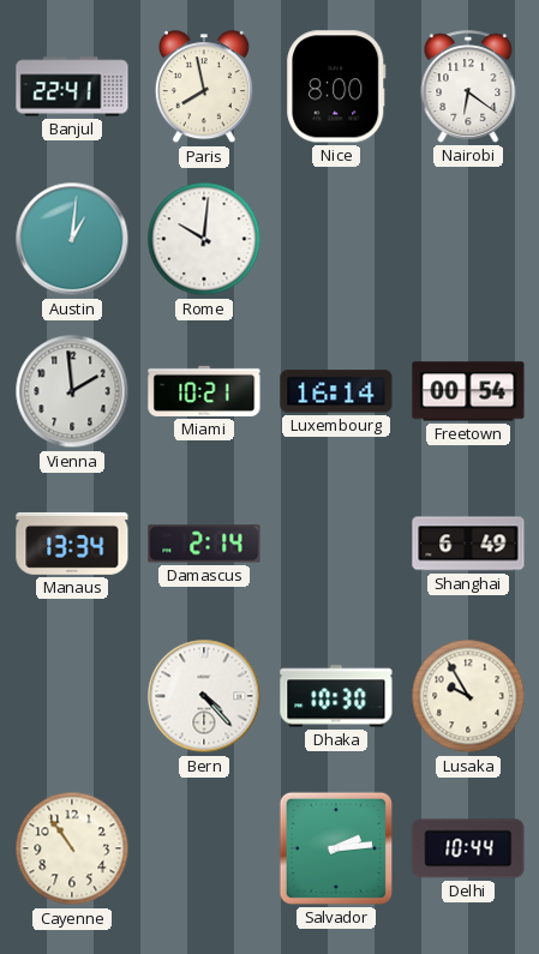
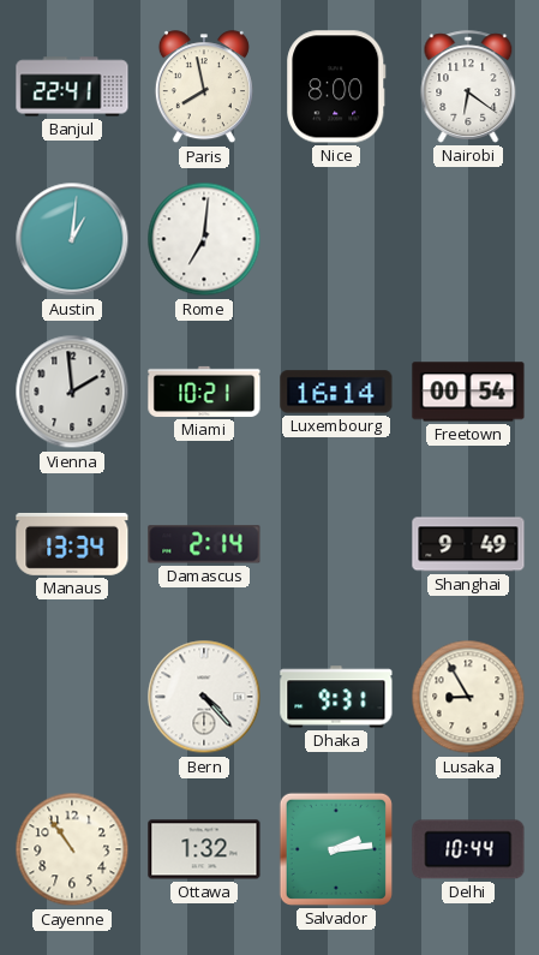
Rome: 10:01 -> 7:01
Shanghai: 6:49 -> 9:49
Dhaka: 10:30 -> 9:31
Lusaka: 9:55 -> 8:55
Ottawa: none -> 1:32
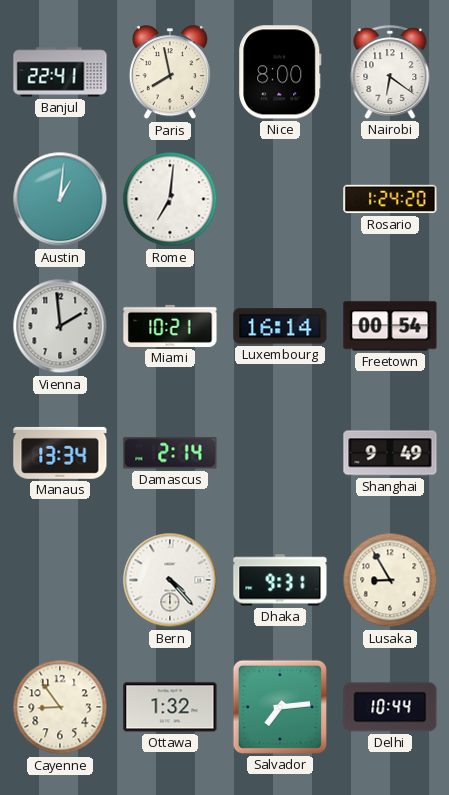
Rosario: none -> 1:24
Cayenne: 10:54 -> 8:54
Salvador: 2:14 -> 7:14
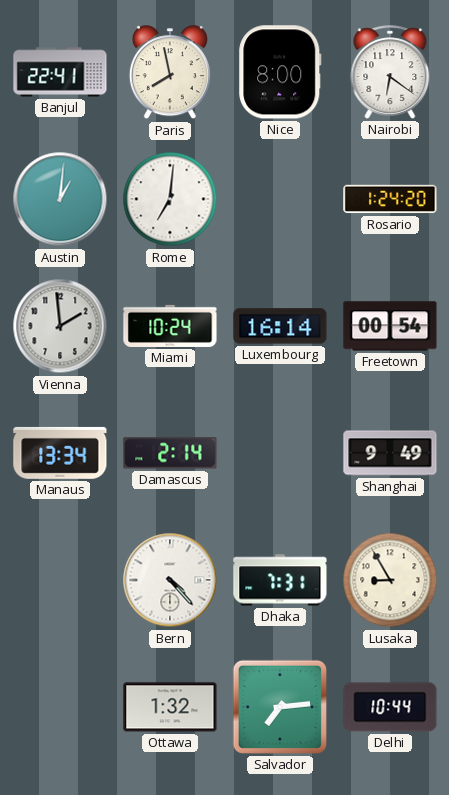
Miami: 10:21 -> 10:24
Dhaka: 9:31 -> 7:31
Cayenne: 8:54 -> none
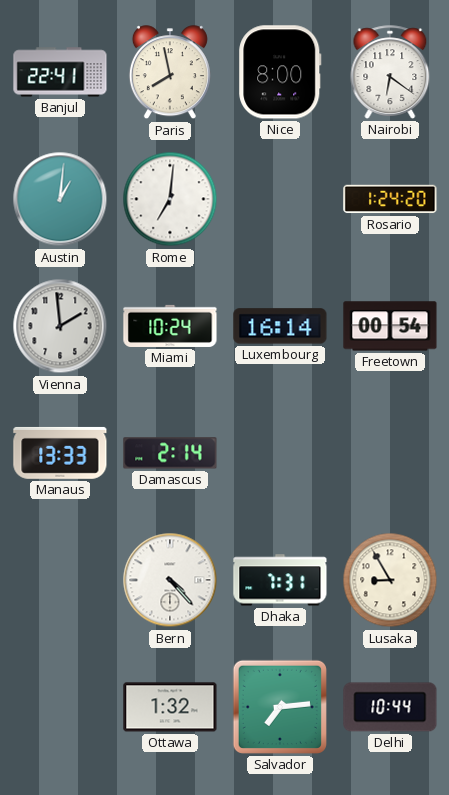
Manaus: 13:34 -> 13:33
Shanghai: 9:49 -> none
